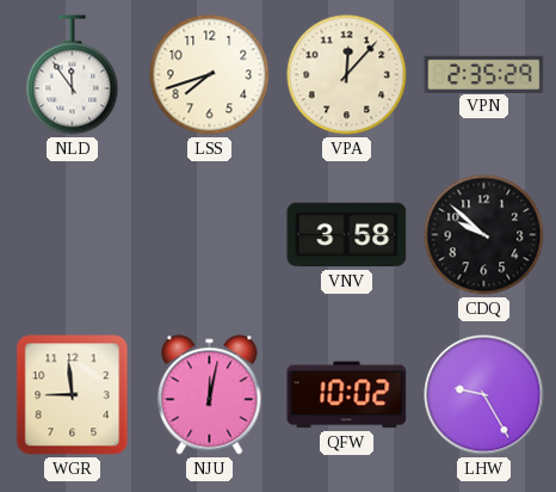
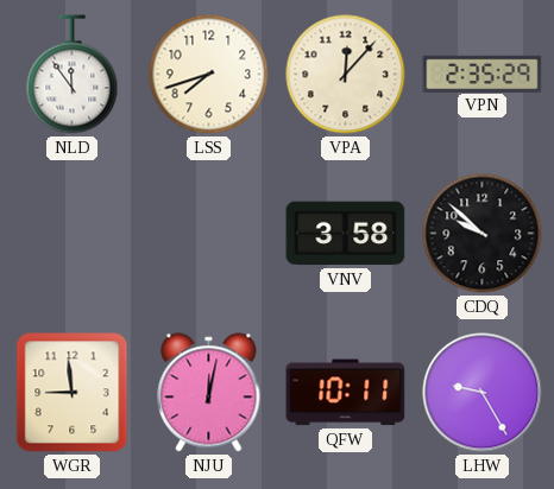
QFW: 10:02 -> 10:11
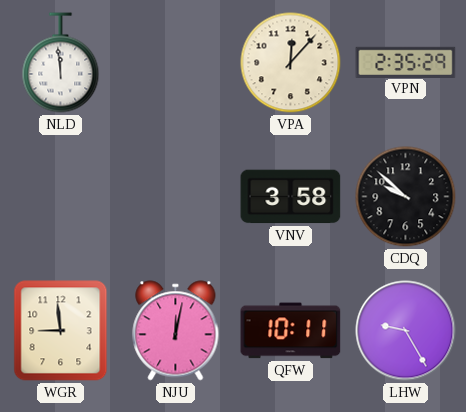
NLD: 11:54 -> 11:59
LSS: 7:42 -> none
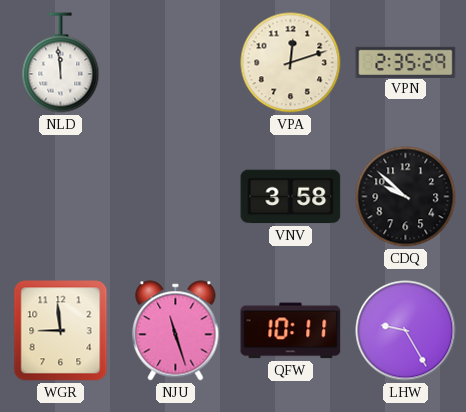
VPA: 12:07 -> 12:12
NJU: 12:02 -> 11:27
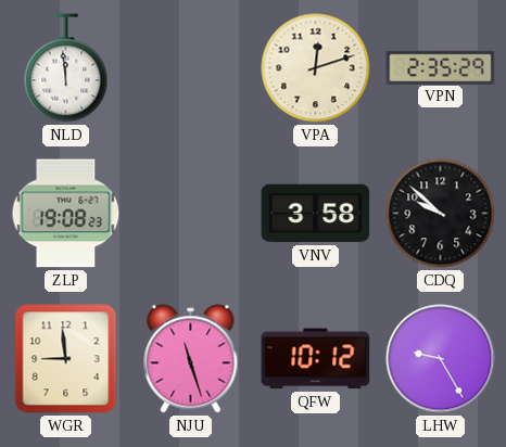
ZLP: none -> 19:08
QFW: 10:11 -> 10:12
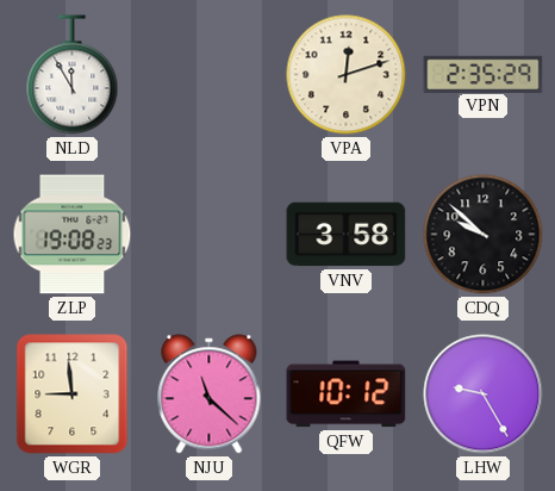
NLD: 11:59 -> 11:55
NJU: 11:27 -> 11:22
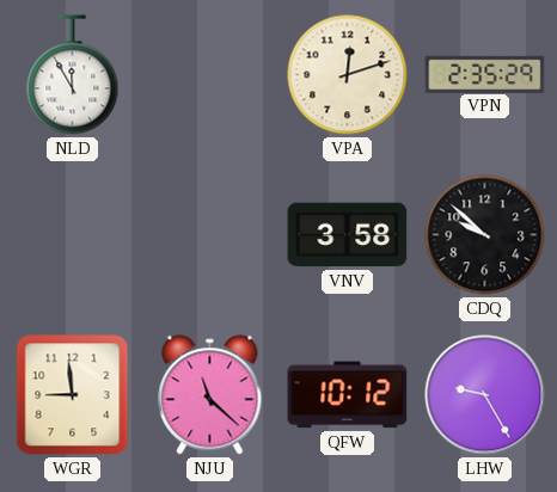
ZLP: 19:08 -> none
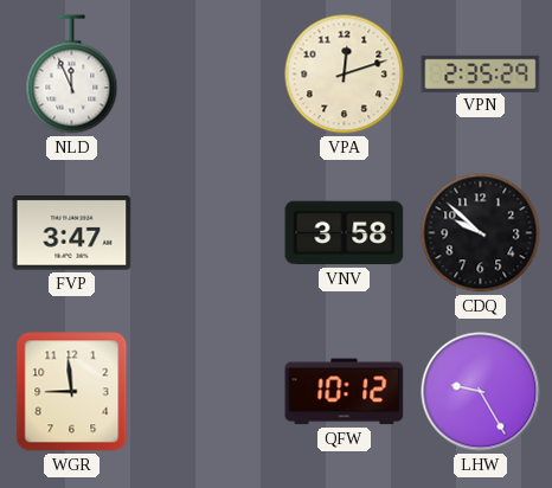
NLD: 11:55 -> 11:56
FVP: none -> 3:47
NJU: 11:22 -> none
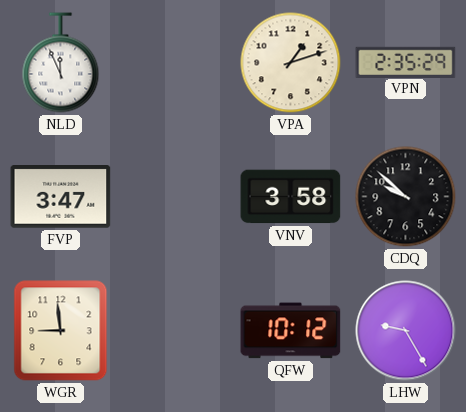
VPA: 12:12 -> 1:12
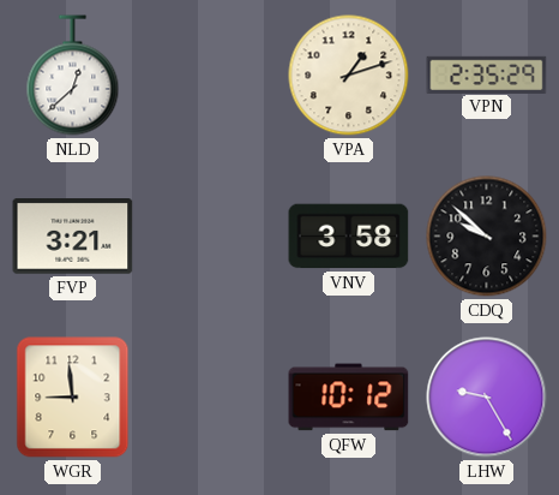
NLD: 11:56 -> 12:38
FVP: 3:47 -> 3:21
